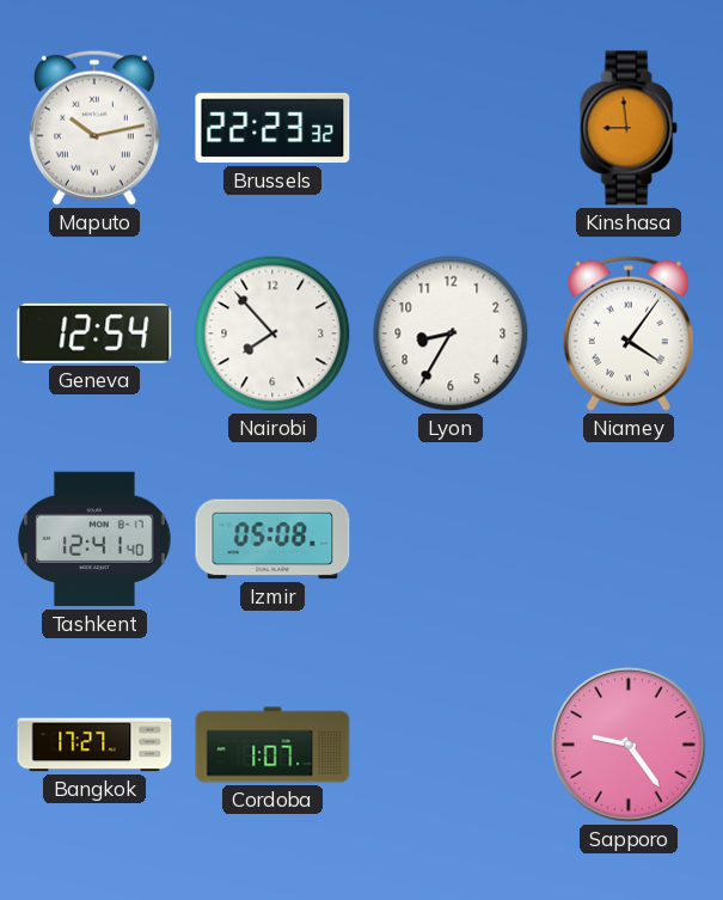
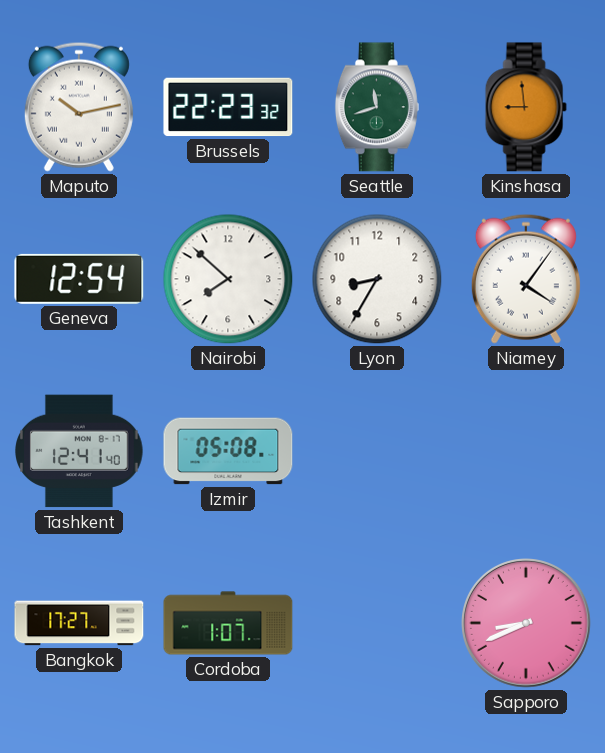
Seattle: none -> 11:42
Nairobi: 7:53 -> 7:52
Sapporo: 9:24 -> 8:41
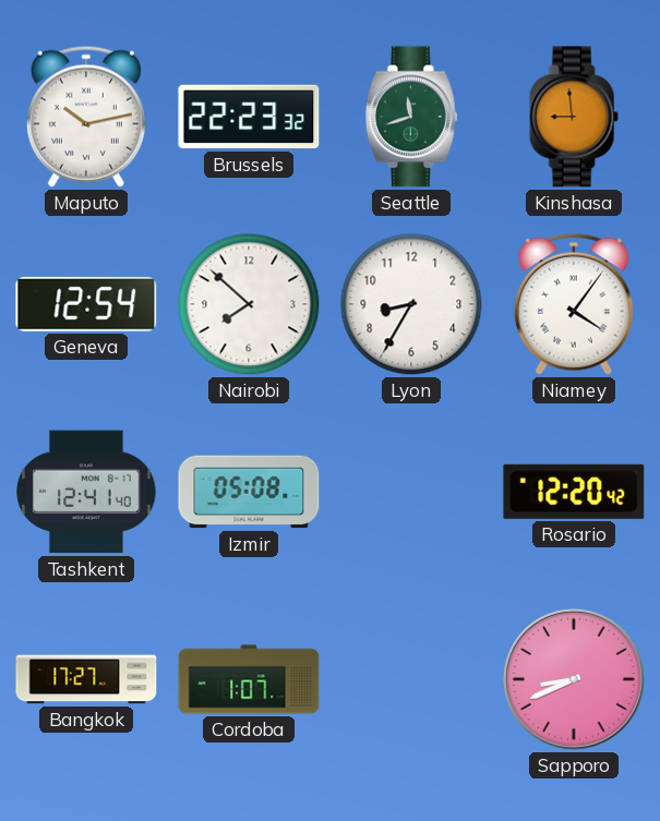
Rosario: none -> 12:20
